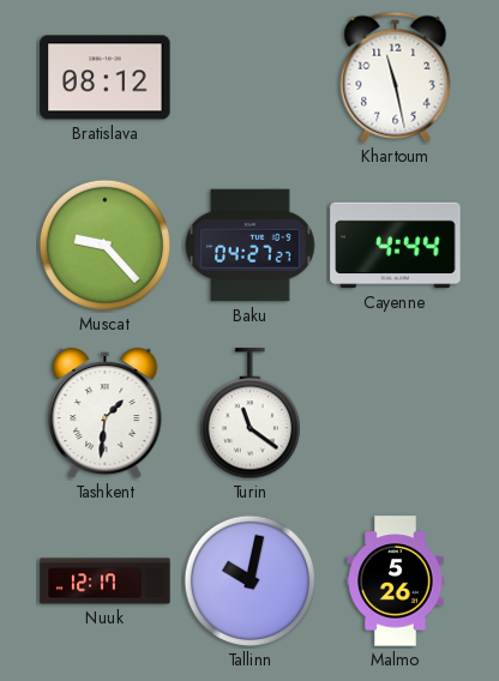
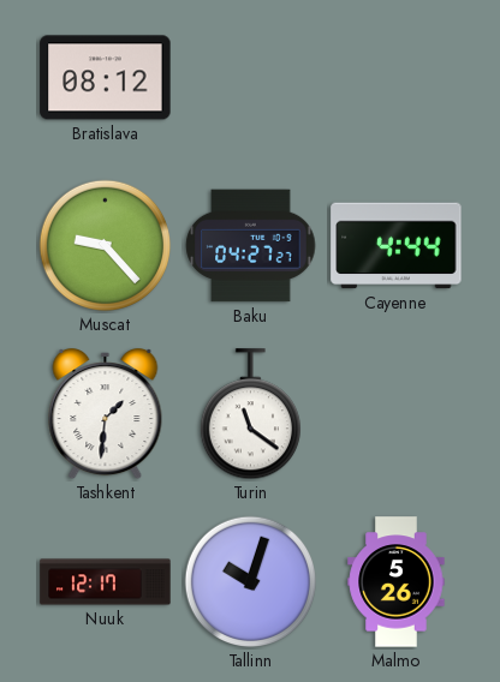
Khartoum: 11:28 -> none
Tallinn: 10:02 -> 10:03
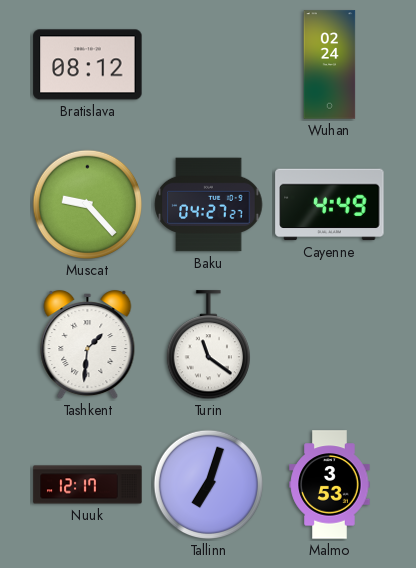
Wuhan: none -> 02:24
Cayenne: 4:44 -> 4:49
Tallinn: 10:03 -> 7:03
Malmo: 5:26 -> 3:53
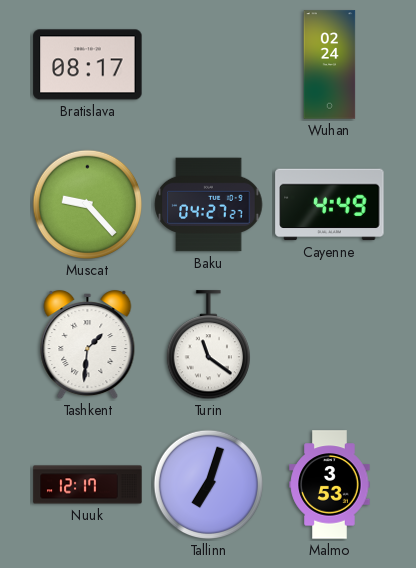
Bratislava: 08:12 -> 08:17
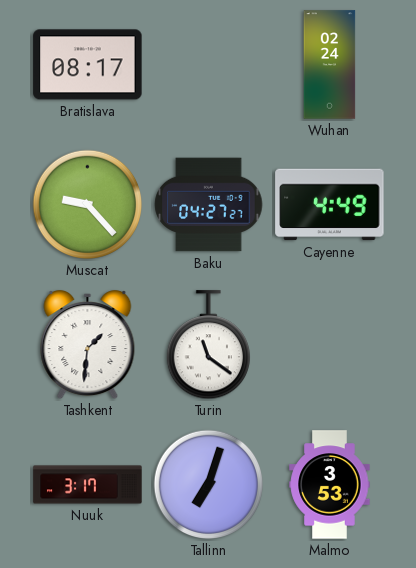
Nuuk: 12:17 -> 3:17
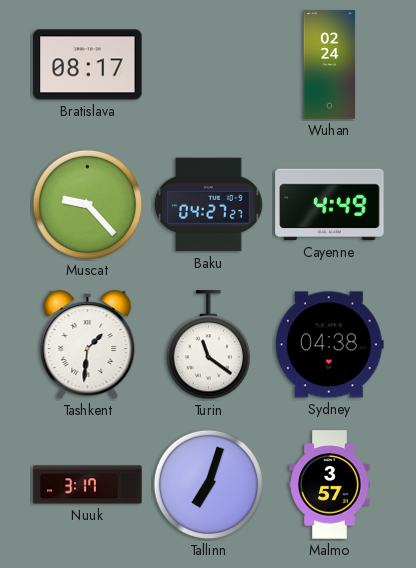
Sydney: none -> 04:38
Malmo: 3:53 -> 3:57
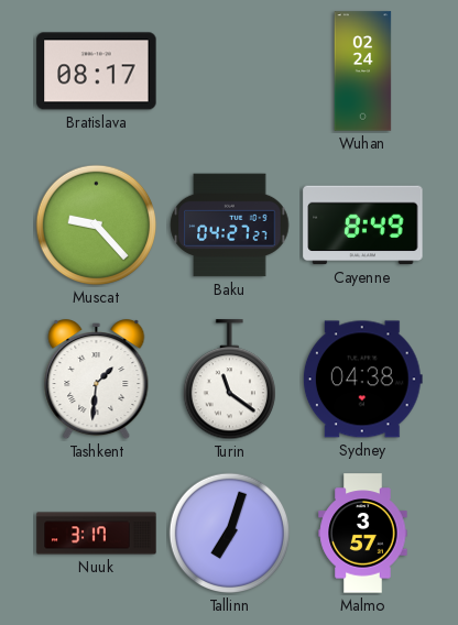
Cayenne: 4:49 -> 8:49
